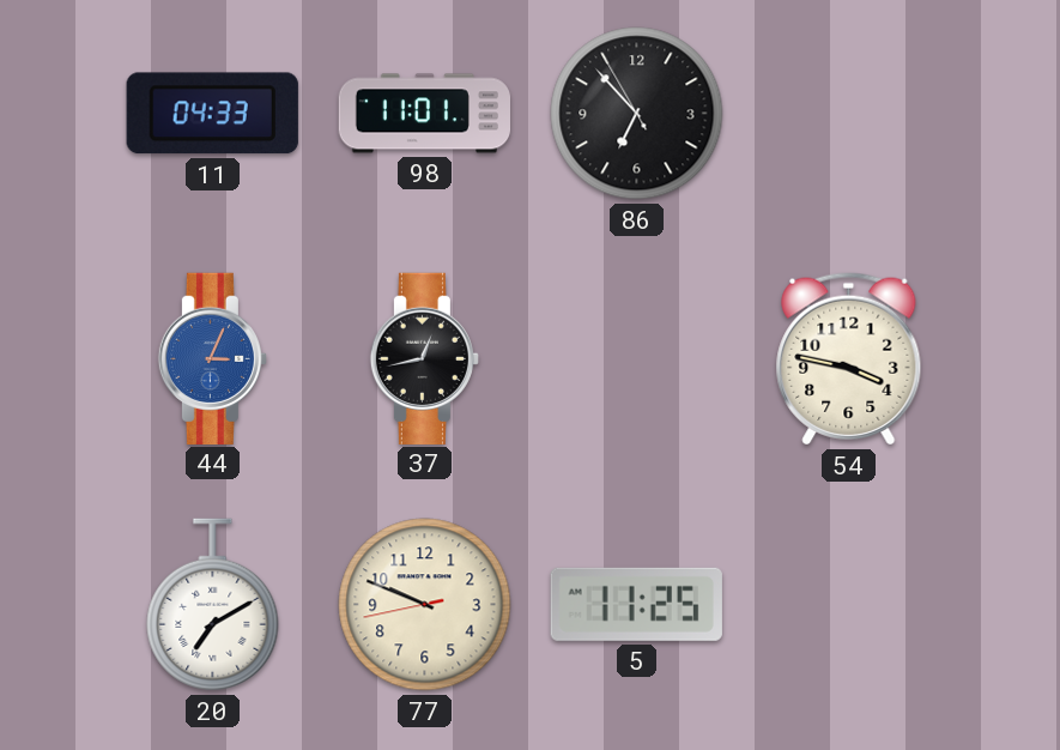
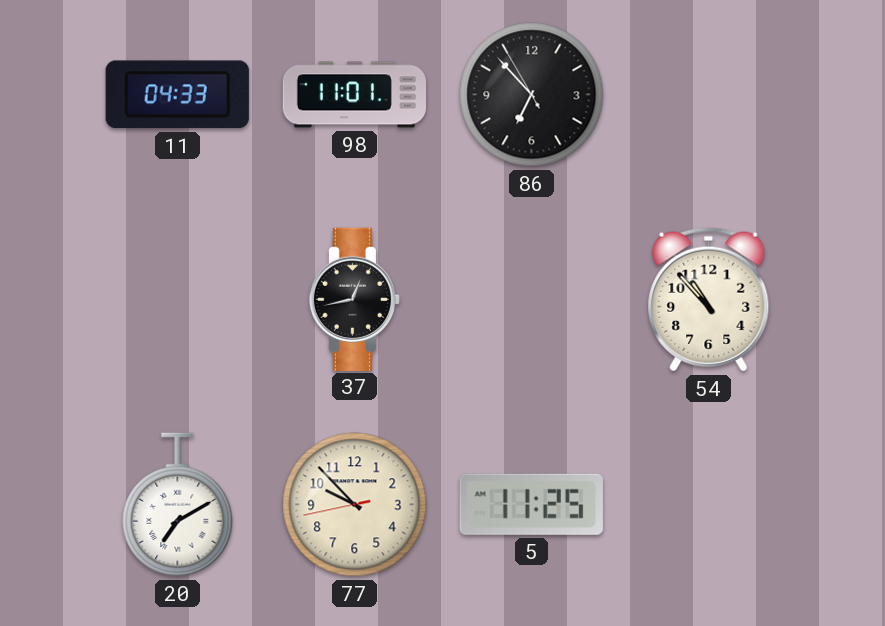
44: 3:04 -> none
54: 3:47 -> 10:53
77: 9:48 -> 9:52
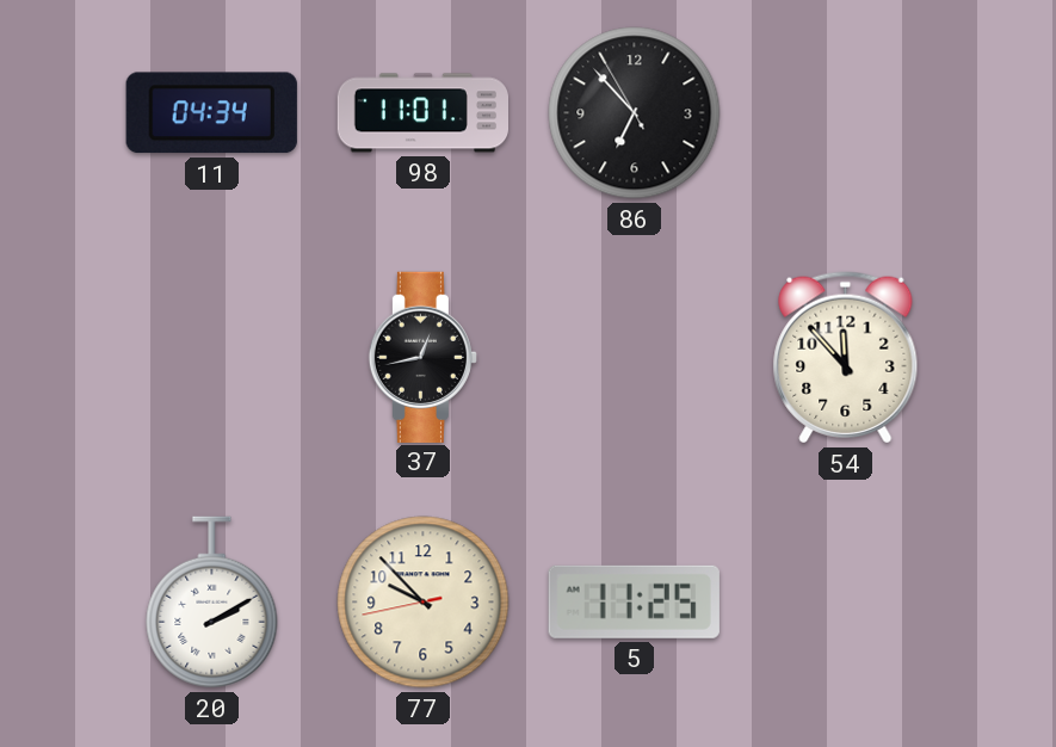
11: 04:33 -> 04:34
54: 10:53 -> 11:53
20: 7:10 -> 2:10
